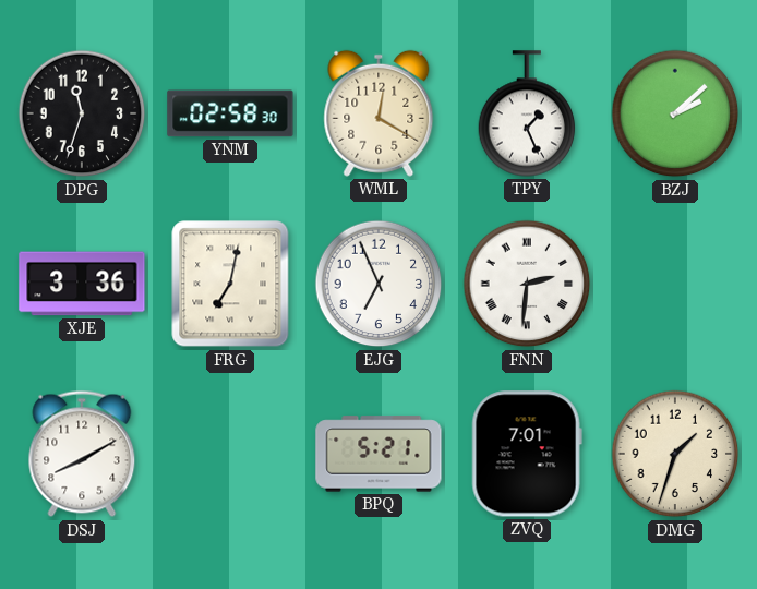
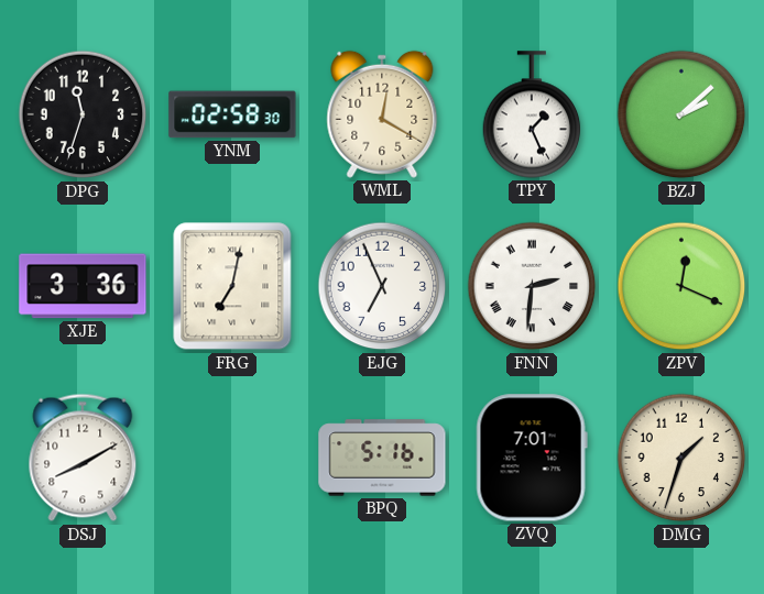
ZPV: none -> 12:19
BPQ: 5:21 -> 5:16
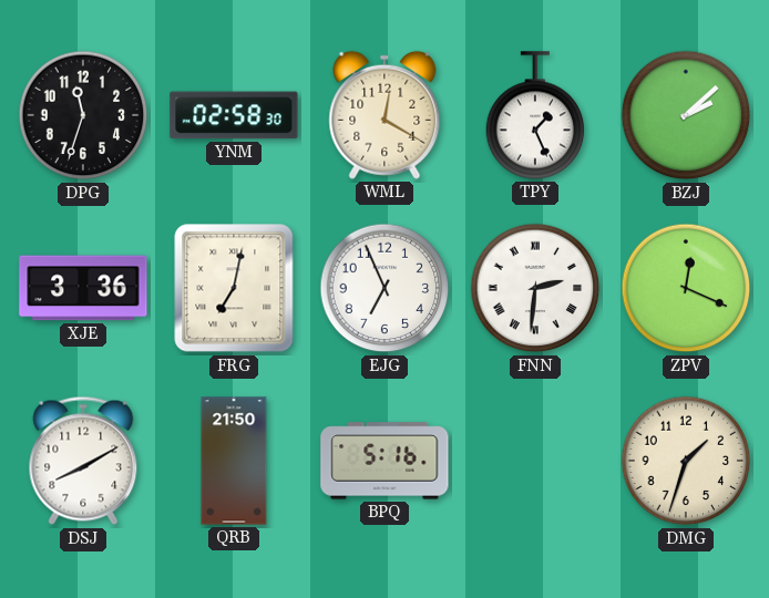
QRB: none -> 21:50
ZVQ: 7:01 -> none
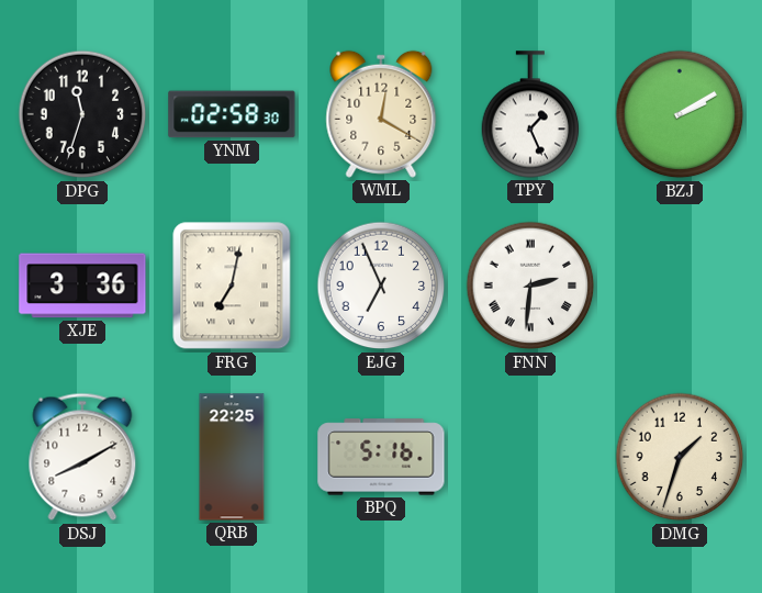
BZJ: 2:08 -> 2:10
ZPV: 12:19 -> none
QRB: 21:50 -> 22:25
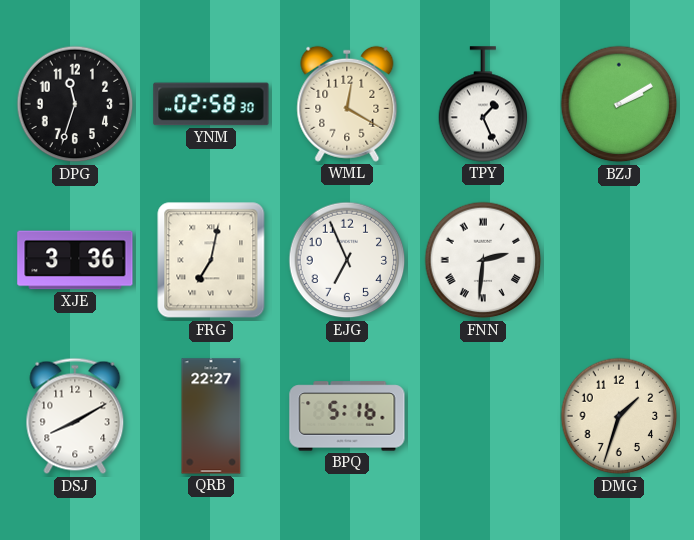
QRB: 22:25 -> 22:27
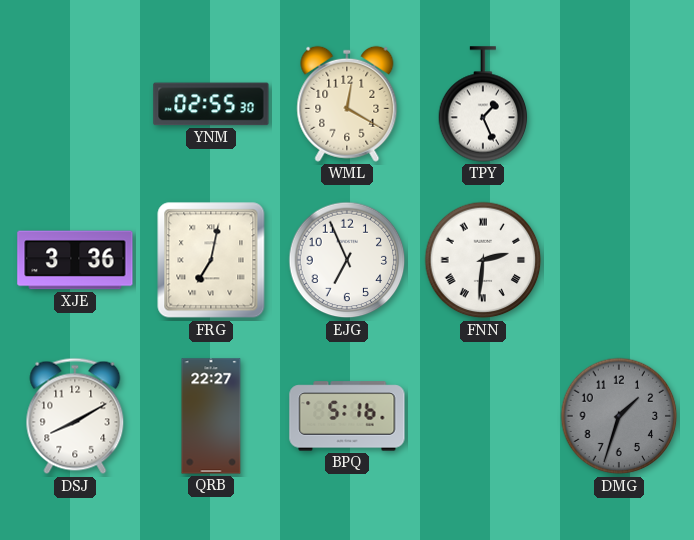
DPG: 11:33 -> none
YNM: 02:58 -> 02:55
BZJ: 2:10 -> none
DMG dial: cream -> grey
